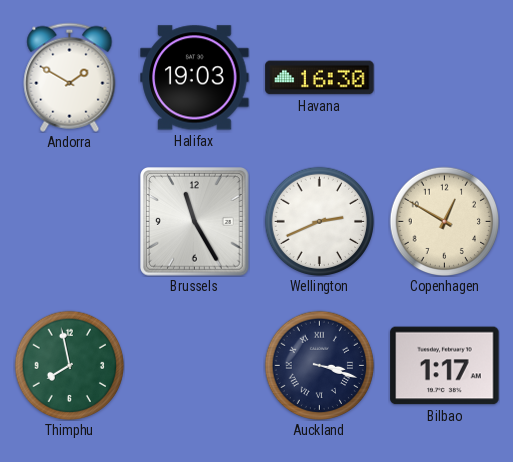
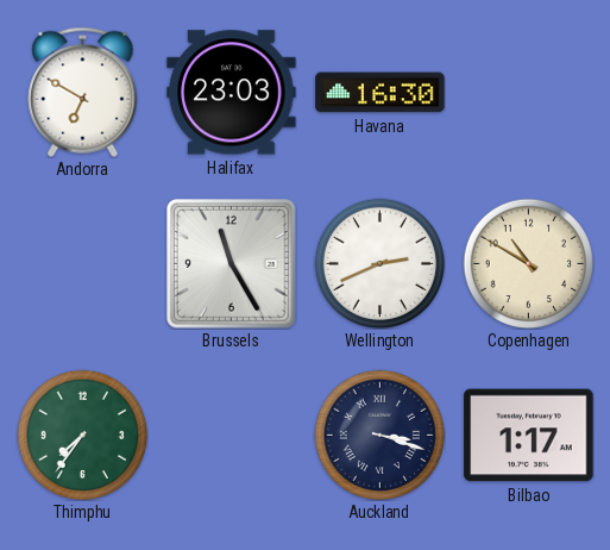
Andorra: 1:50 -> 6:50
Halifax: 19:03 -> 23:03
Copenhagen: 12:50 -> 10:50
Thimphu: 7:58 -> 7:36
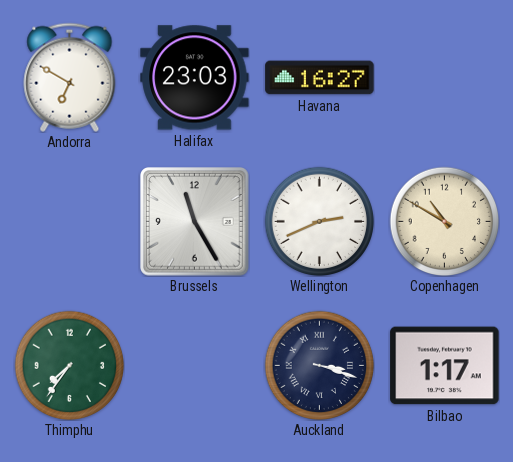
Havana: 16:30 -> 16:27
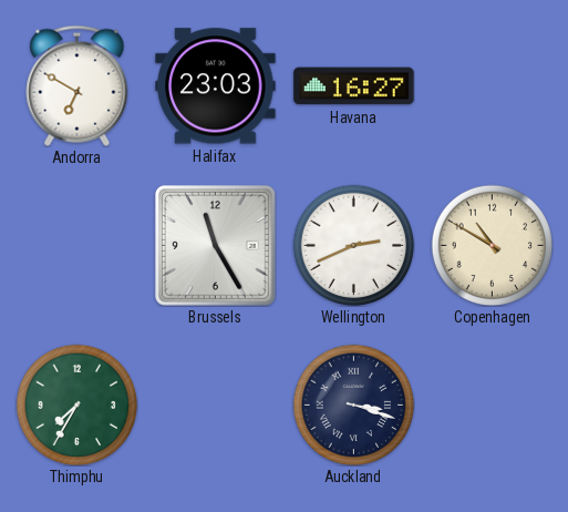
Thimphu: 7:36 -> 7:35
Bilbao: 1:17 -> none
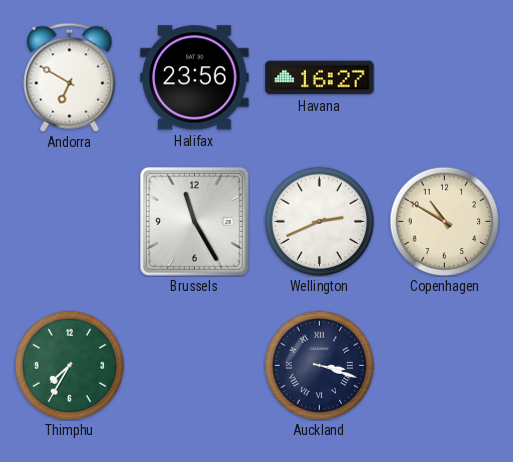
Halifax: 23:03 -> 23:56
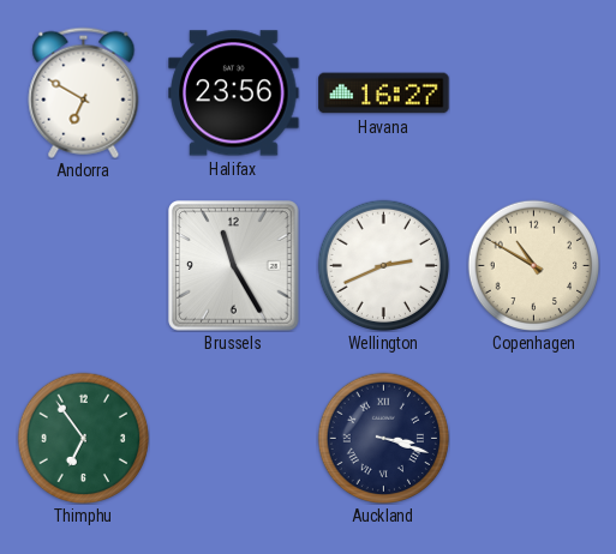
Thimphu: 7:35 -> 6:54
